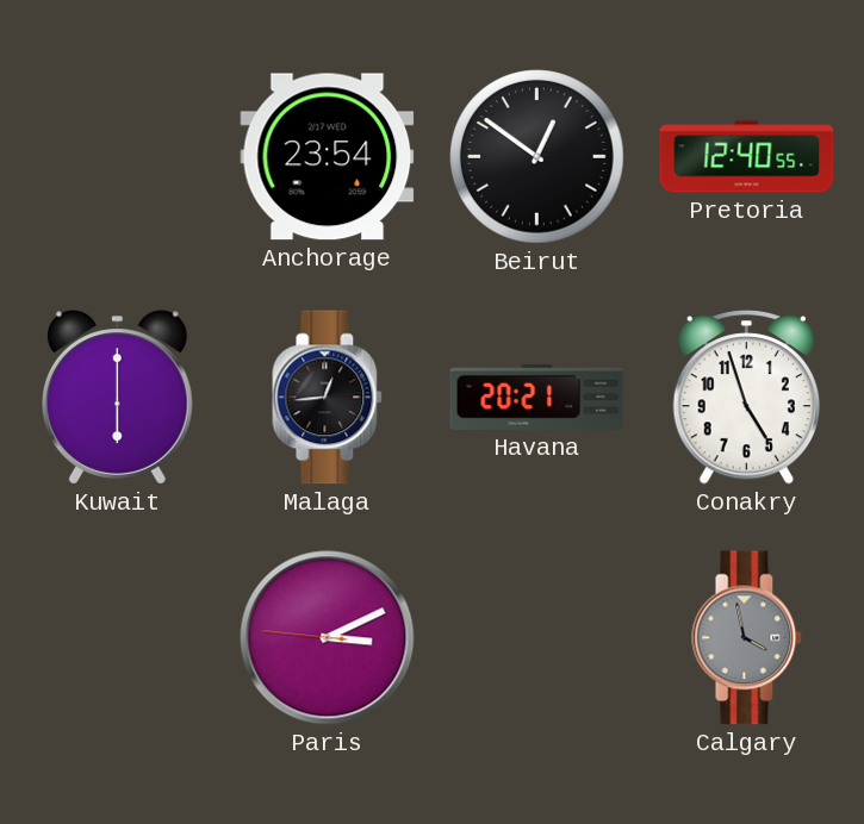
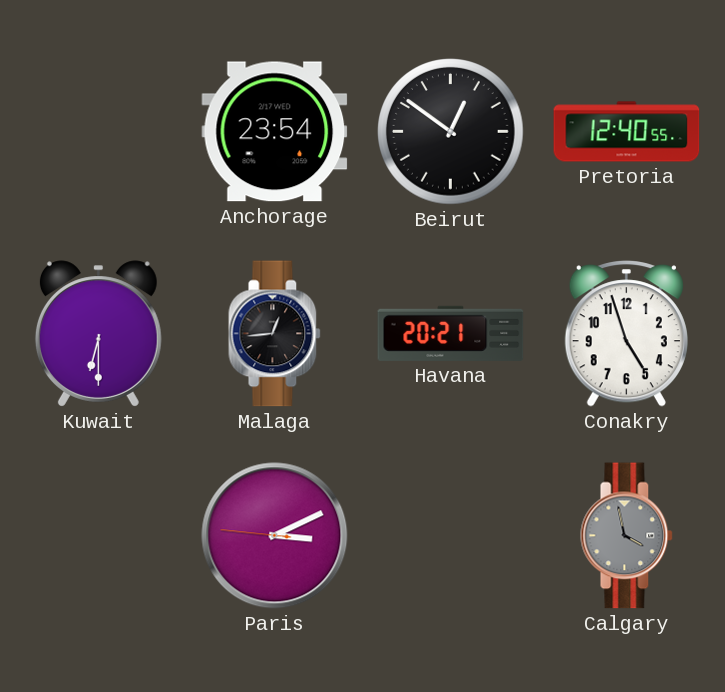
Kuwait: 6:00 -> 6:30
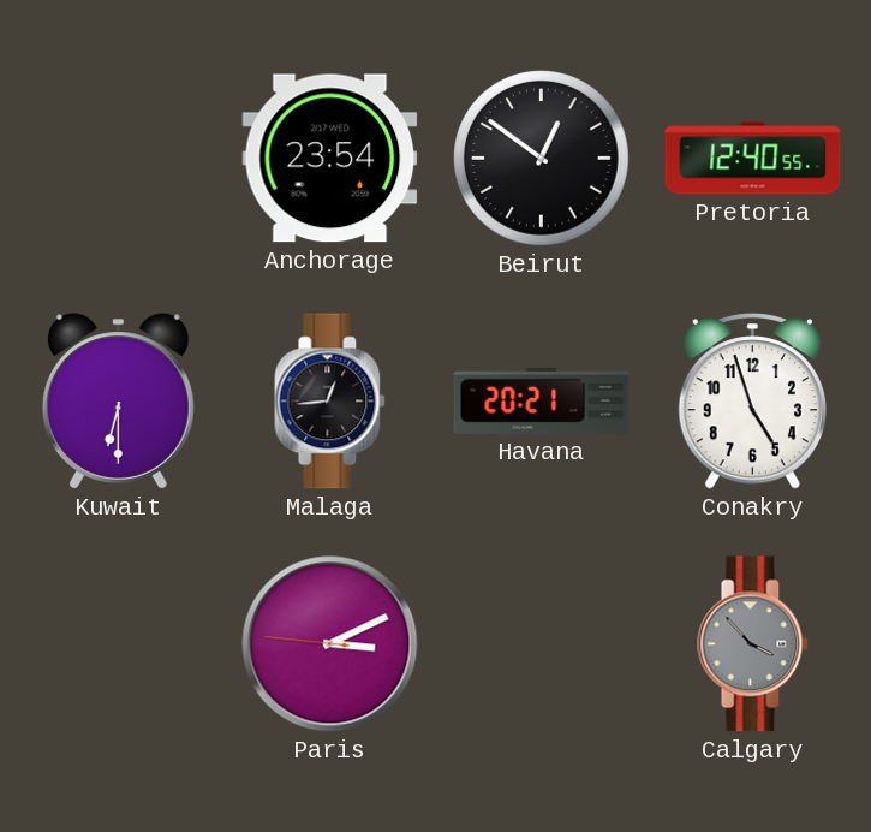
Calgary: 3:58 -> 3:53
